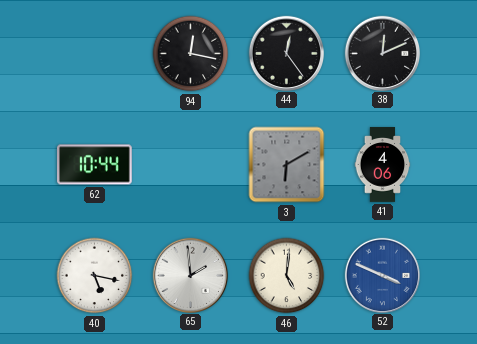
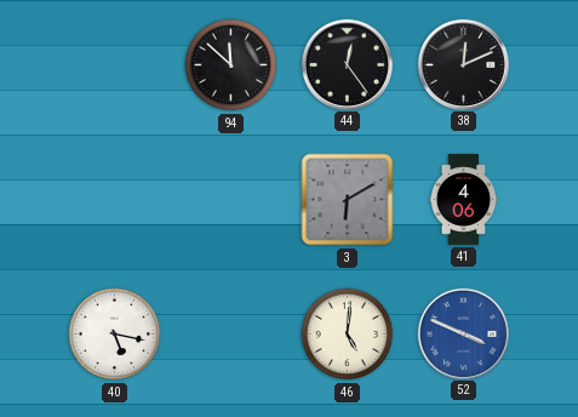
94: 12:17 -> 11:52
62: 10:44 -> none
65: 1:59 -> none
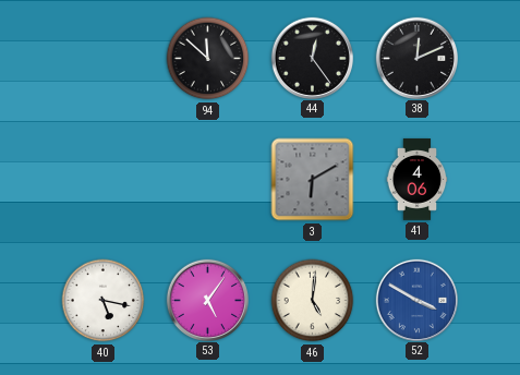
53: none -> 5:06
52: 3:49 -> 3:50
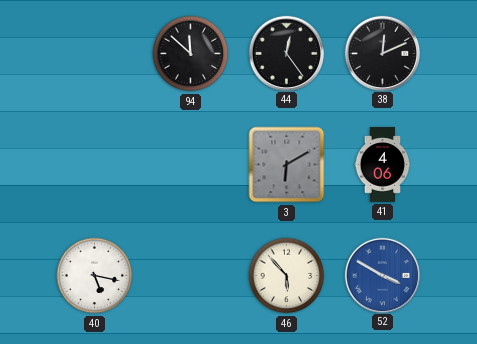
53: 5:06 -> none
46: 5:01 -> 5:53
